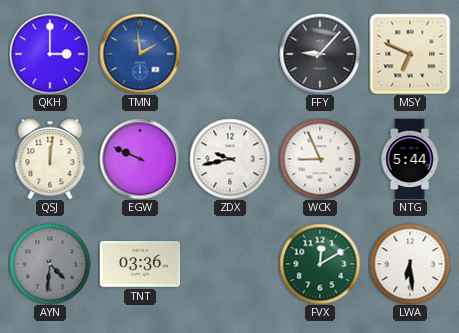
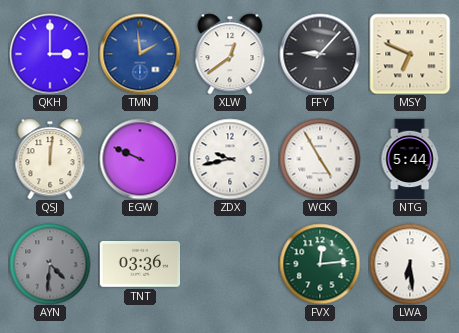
XLW: none -> 12:39
WCK: 8:56 -> 4:55
FVX: 12:10 -> 12:14
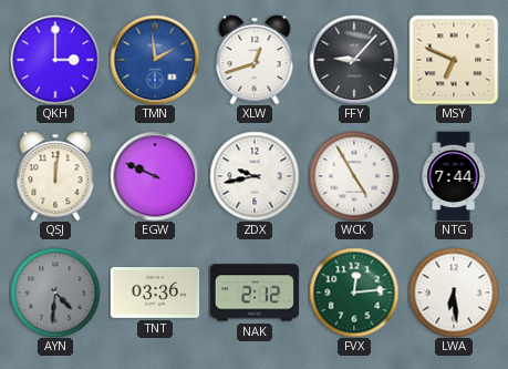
XLW: 12:39 -> 12:42
NTG: 5:44 -> 7:44
NAK: none -> 2:12
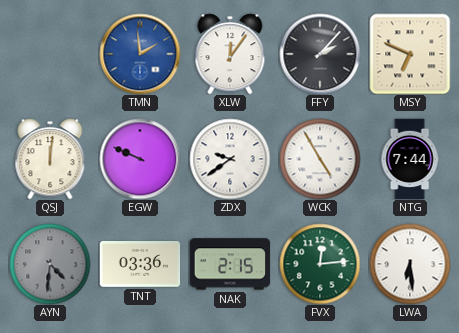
QKH: 3:00 -> none
XLW: 12:42 -> 12:06
FFY: 9:07 -> 2:07
ZDX: 9:43 -> 9:39
NAK: 2:12 -> 2:15
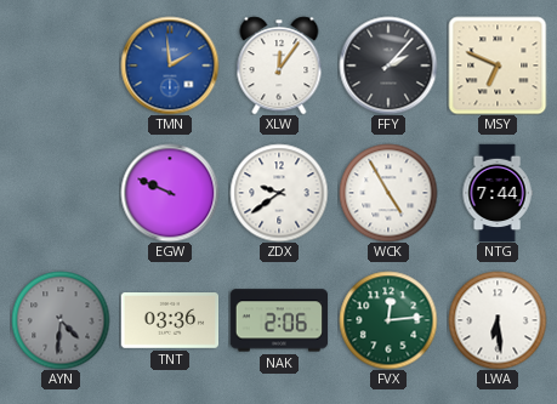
QSJ: 12:01 -> none
NAK: 2:15 -> 2:06
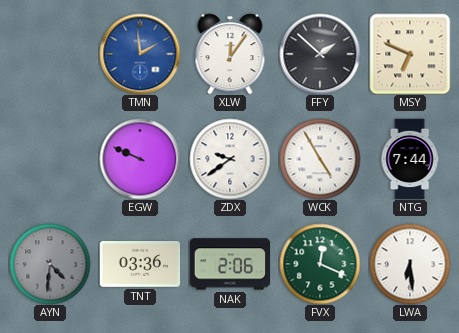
FFY: 2:07 -> 1:52
FVX: 12:14 -> 12:19
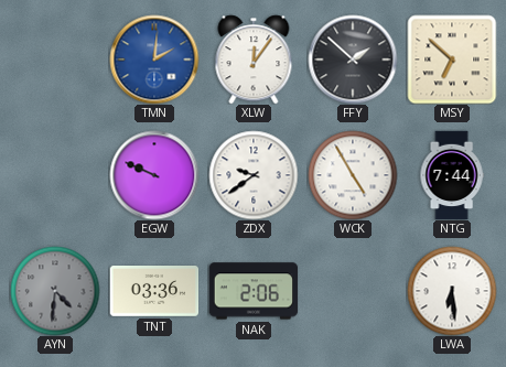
TMN: 1:59 -> 2:01
MSY: 6:49 -> 6:52
FVX: 12:19 -> none
